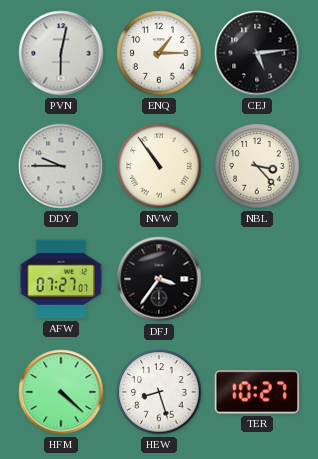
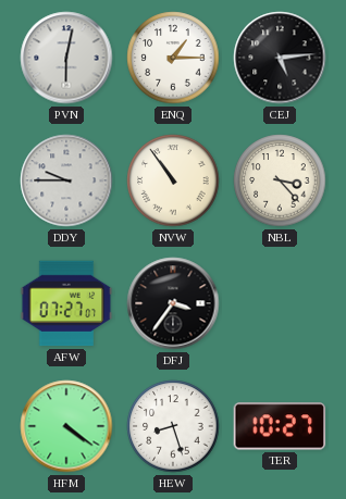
HFM: 4:22 -> 4:21
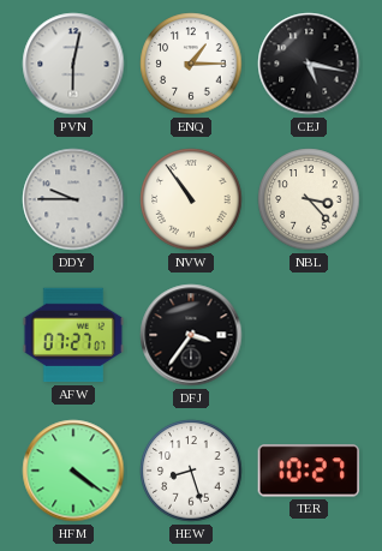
CEJ: 5:14 -> 5:17
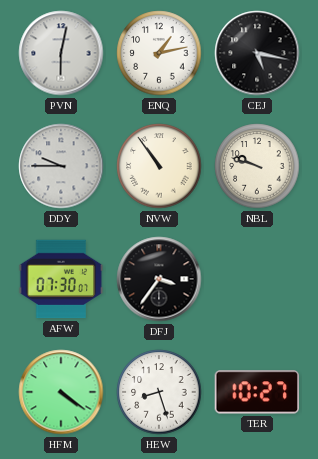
ENQ: 1:15 -> 1:13
NBL: 3:23 -> 9:48
AFW: 07:27 -> 07:30
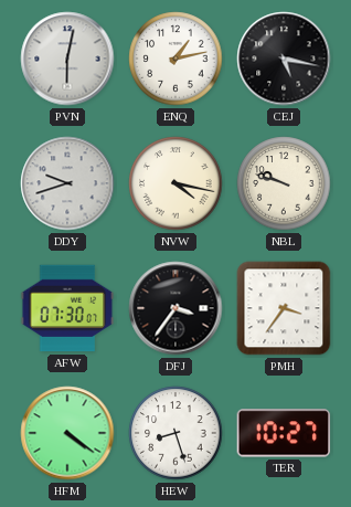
DDY: 9:45 -> 9:42
NVW: 10:54 -> 4:17
PMH: none -> 3:36
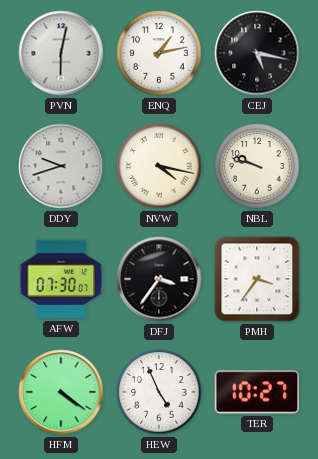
HEW: 8:27 -> 4:56
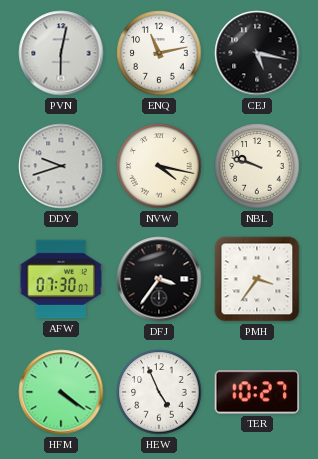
ENQ: 1:13 -> 11:13
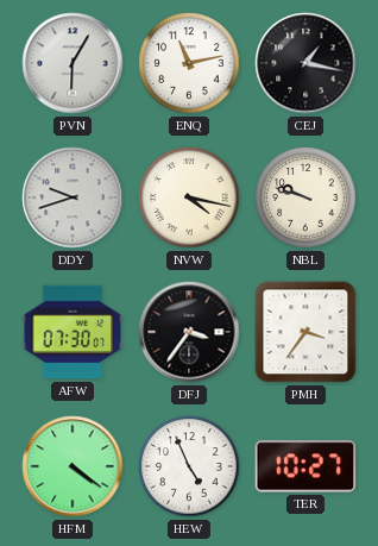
PVN: 6:02 -> 6:05
CEJ: 5:17 -> 1:17
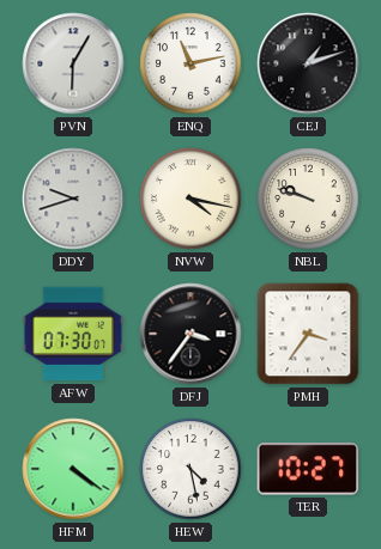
CEJ: 1:17 -> 1:12
HEW: 4:56 -> 4:28
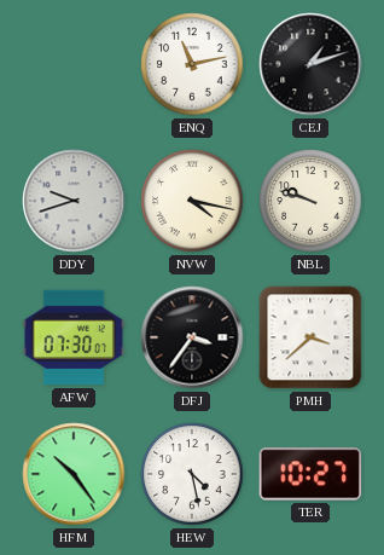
PVN: 6:05 -> none
PMH: 3:36 -> 3:38
HFM: 4:21 -> 10:24
